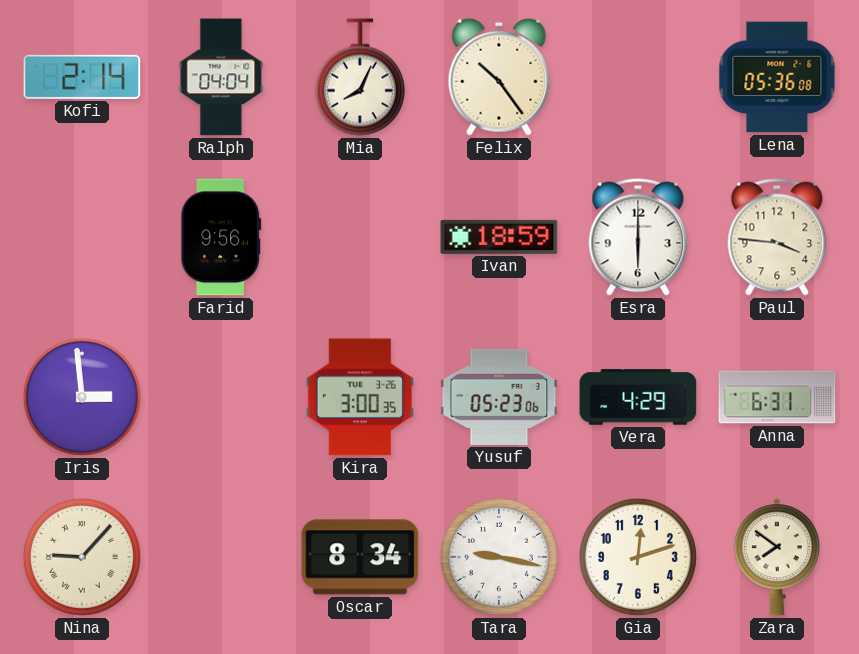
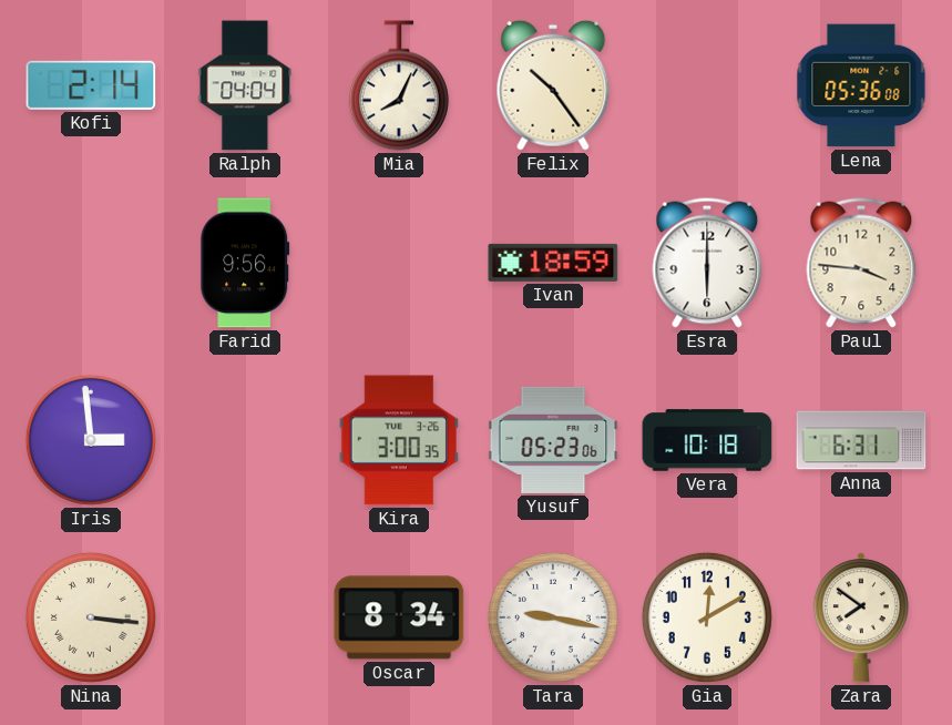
Vera: 4:29 -> 10:18
Nina: 9:07 -> 3:16
Gia: 12:12 -> 12:10
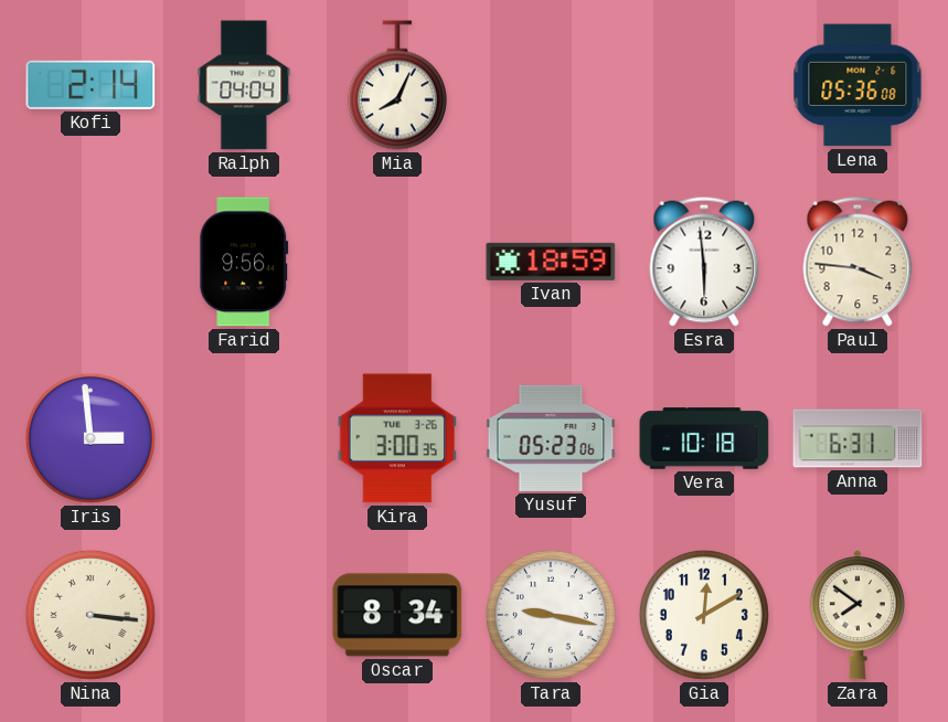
Felix: 10:24 -> none
Esra: 6:00 -> 5:59
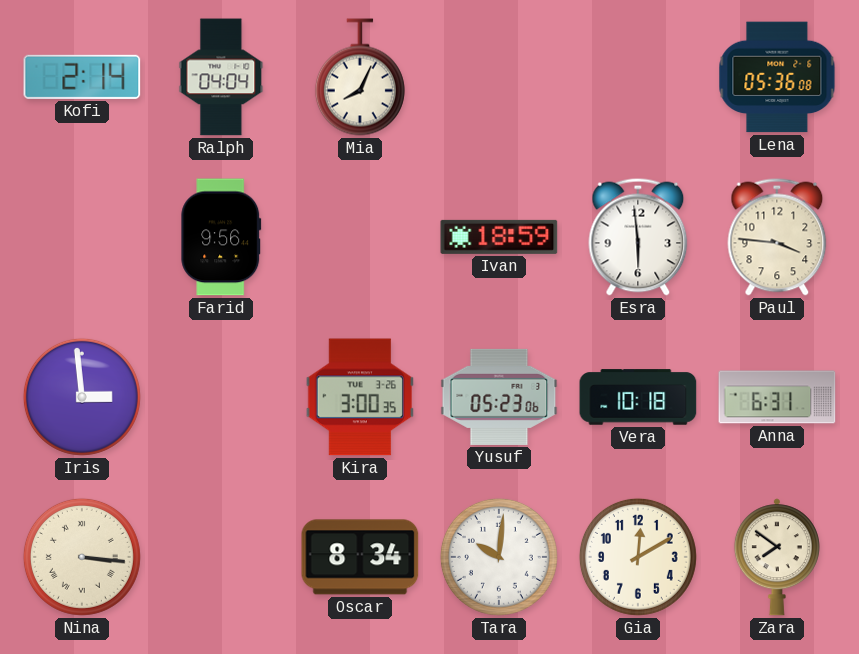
Tara: 9:17 -> 10:01
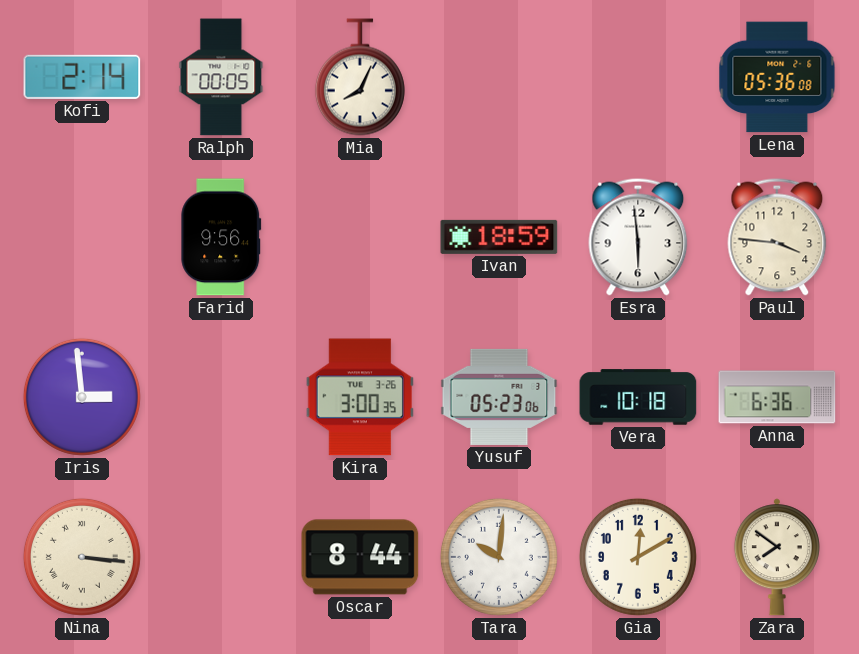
Ralph: 04:04 -> 00:05
Anna: 6:31 -> 6:36
Oscar: 8:34 -> 8:44
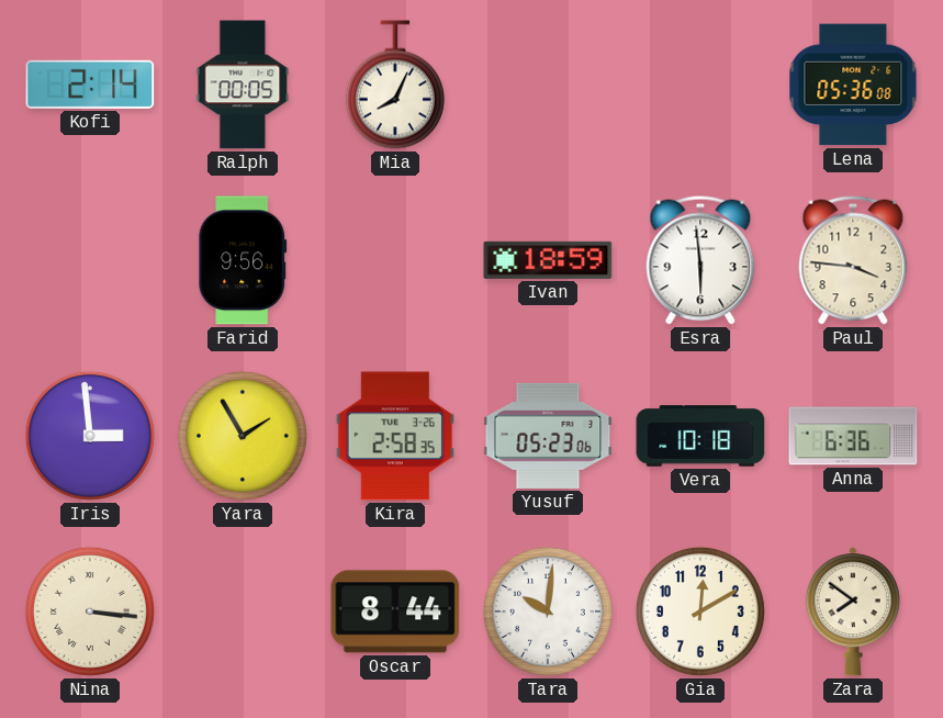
Yara: none -> 1:55
Kira: 3:00 -> 2:58
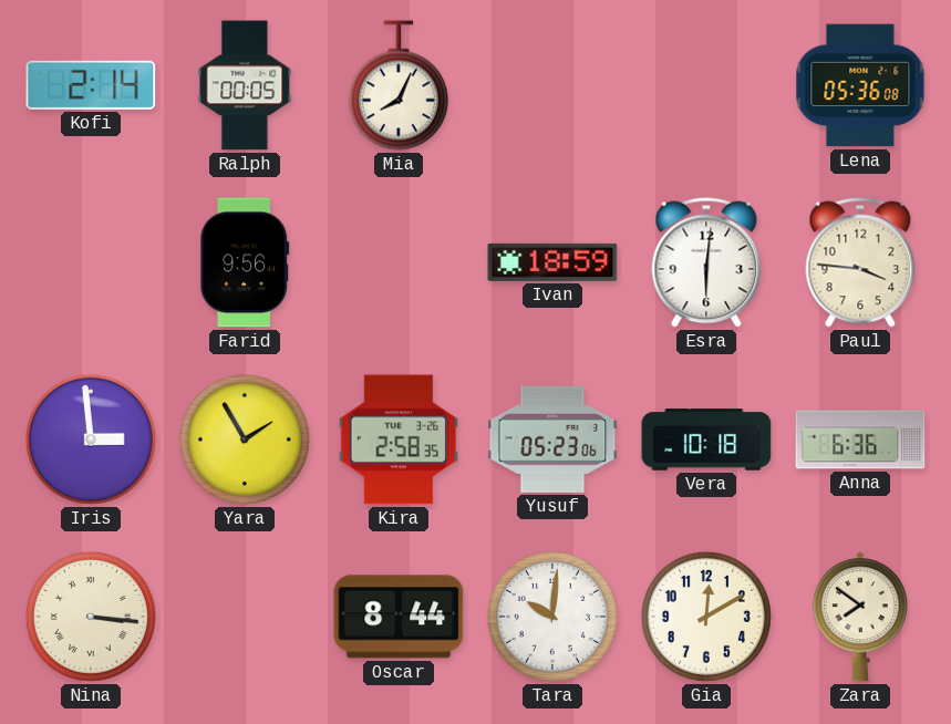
Esra: 5:59 -> 6:01
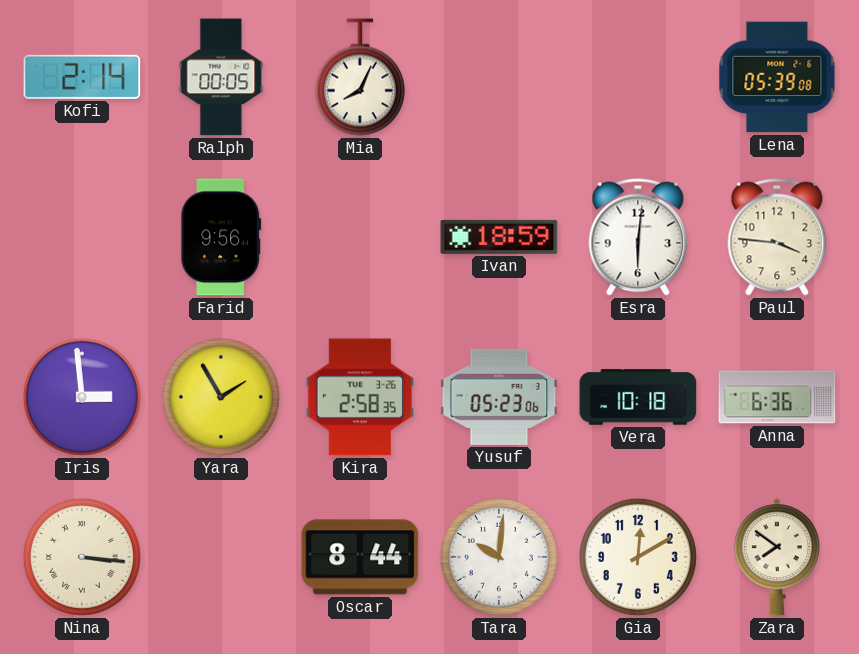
Lena: 05:36 -> 05:39
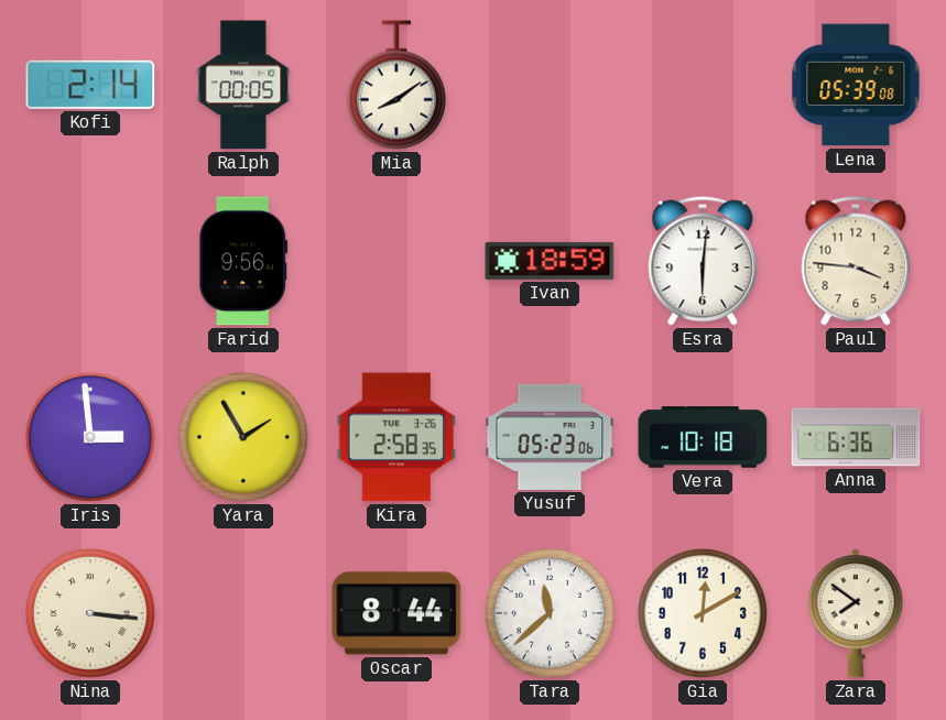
Mia: 8:04 -> 8:09
Tara: 10:01 -> 11:38
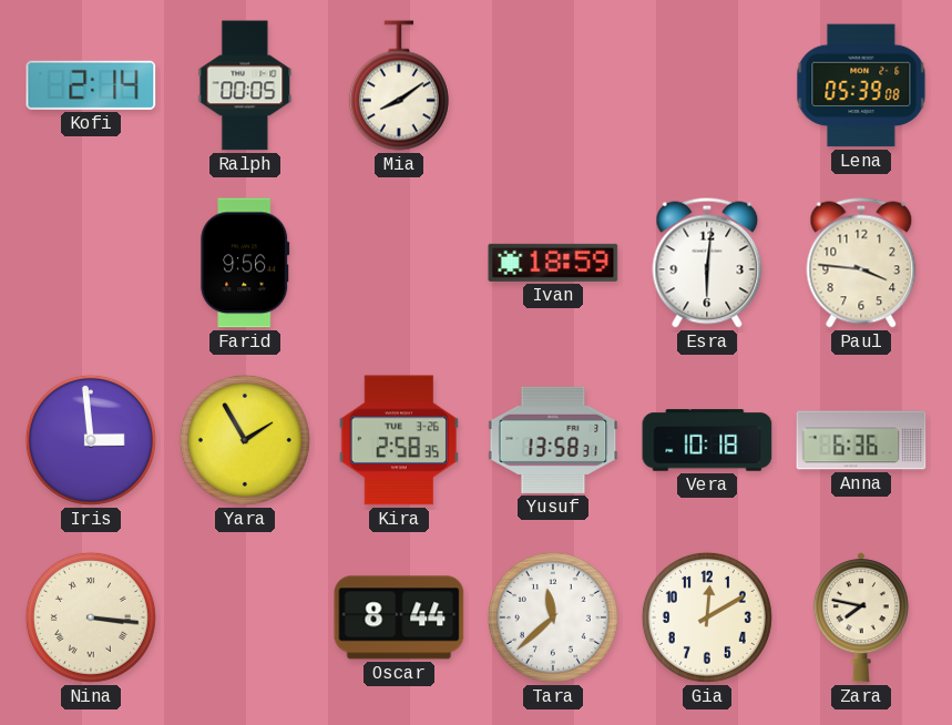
Yusuf: 05:23 -> 13:58
Zara: 7:51 -> 7:47
